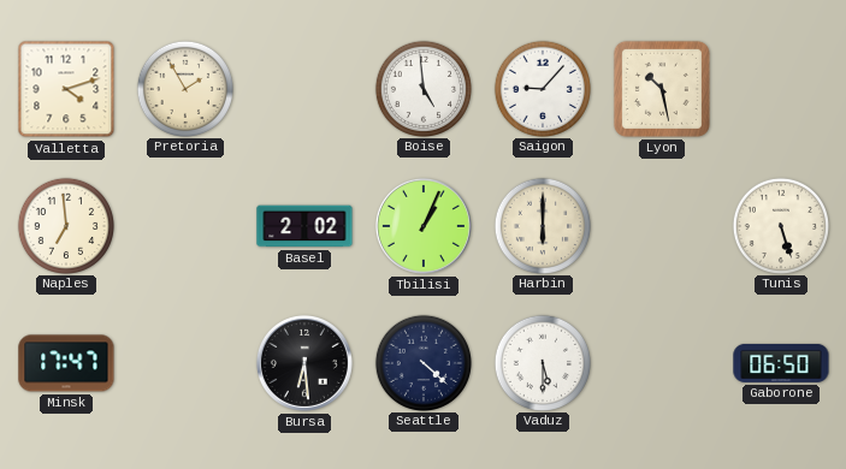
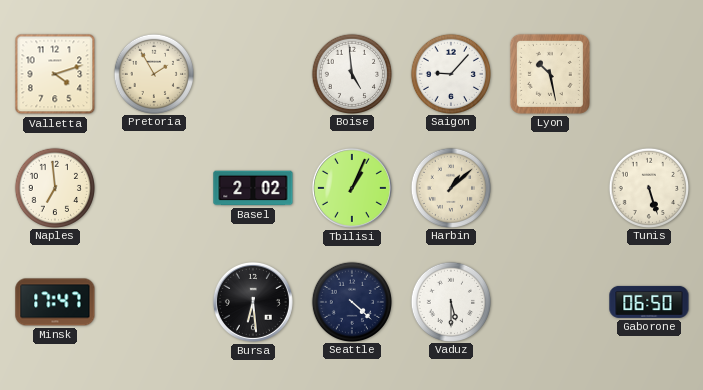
Harbin: 6:00 -> 1:08
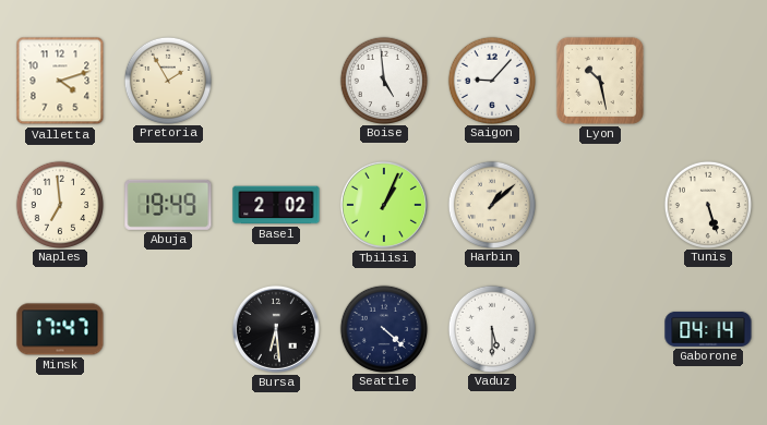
Abuja: none -> 19:49
Gaborone: 06:50 -> 04:14
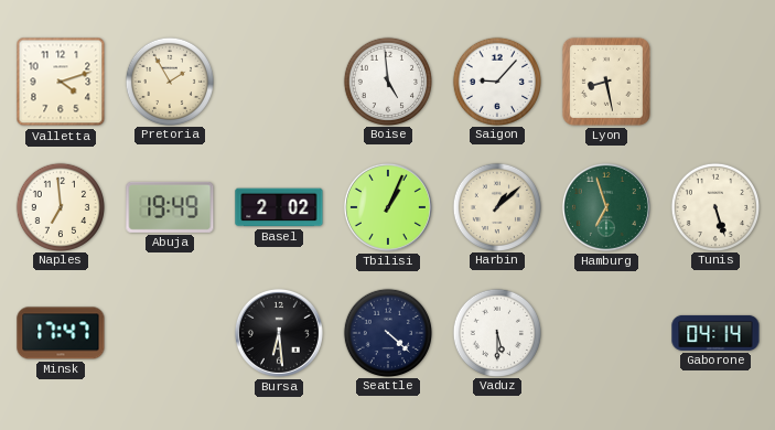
Lyon: 10:28 -> 8:28
Hamburg: none -> 6:57
